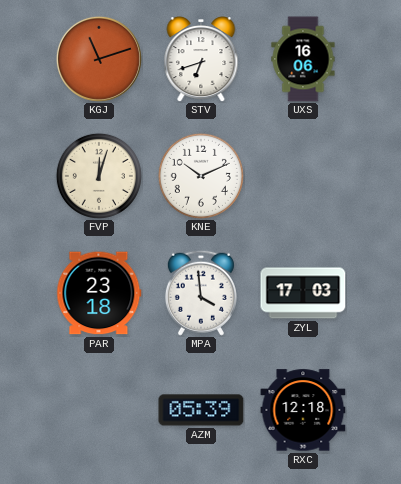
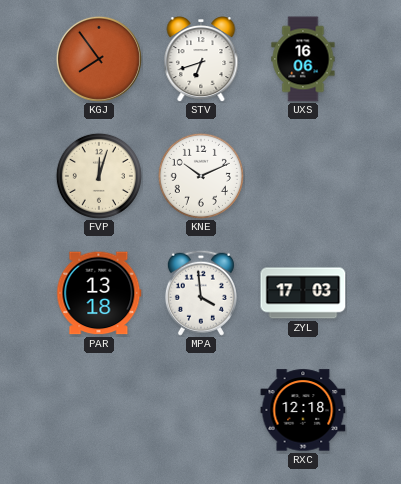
KGJ: 11:12 -> 7:54
PAR: 23:18 -> 13:18
AZM: 05:39 -> none
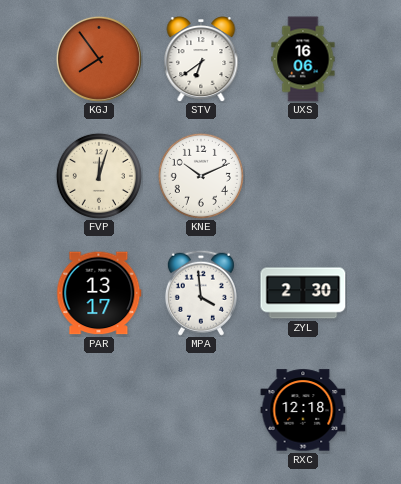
STV: 6:42 -> 6:39
PAR: 13:18 -> 13:17
ZYL: 17:03 -> 2:30
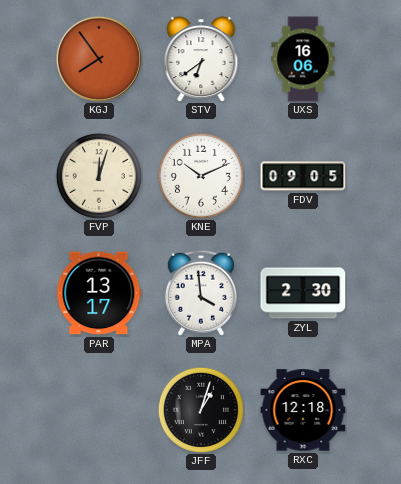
FDV: none -> 09:05
JFF: none -> 1:03
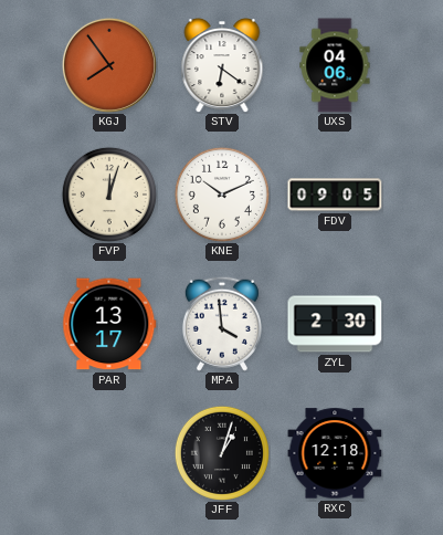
STV: 6:39 -> 6:21
UXS: 16:06 -> 04:06
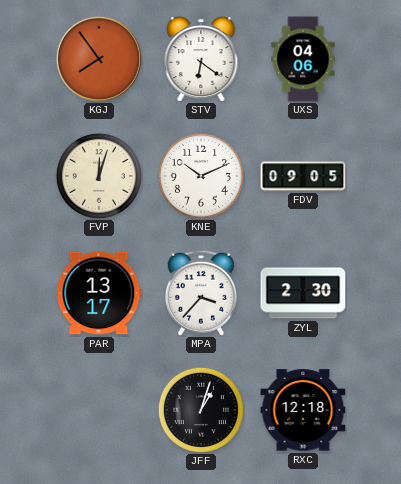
MPA: 3:59 -> 3:37
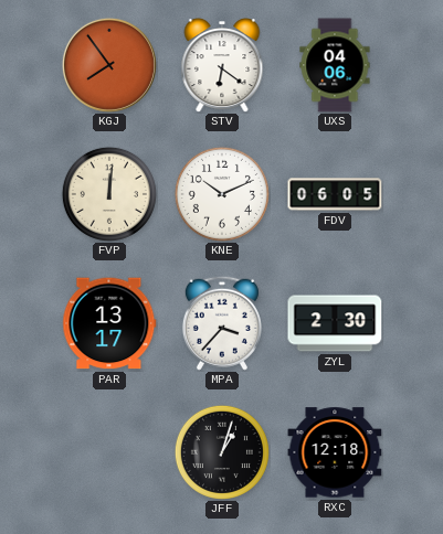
FVP: 12:03 -> 12:01
FDV: 09:05 -> 06:05
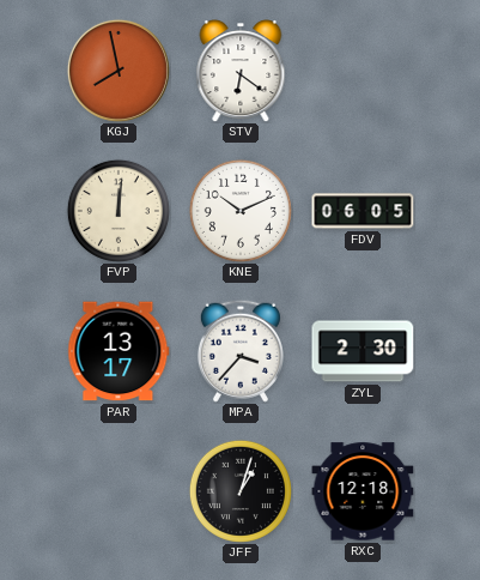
KGJ: 7:54 -> 7:58
UXS: 04:06 -> none
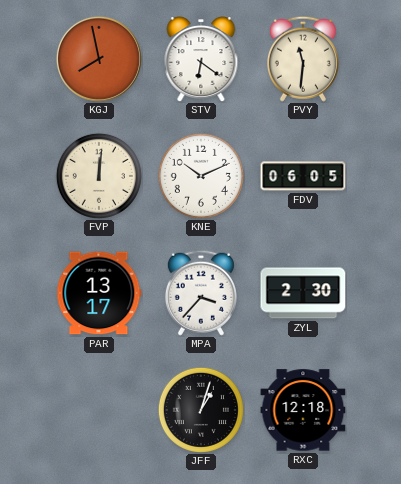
PVY: none -> 11:31
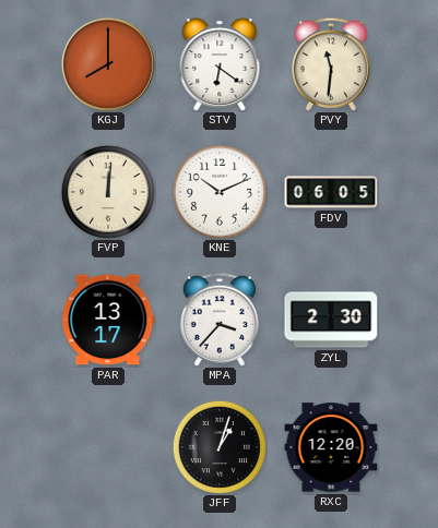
KGJ: 7:58 -> 8:00
RXC: 12:18 -> 12:20
